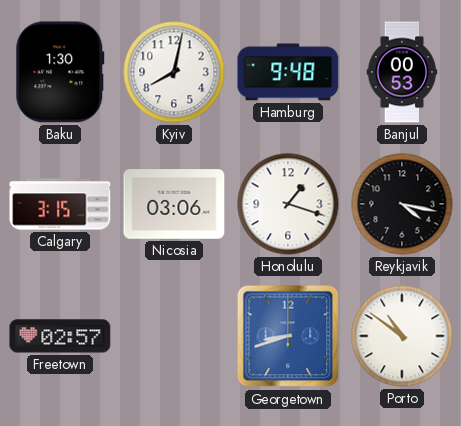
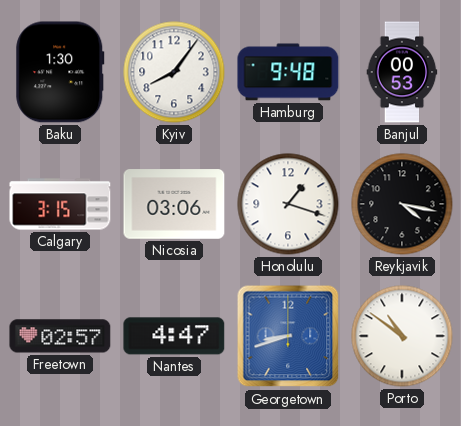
Kyiv: 8:02 -> 8:06
Nantes: none -> 4:47
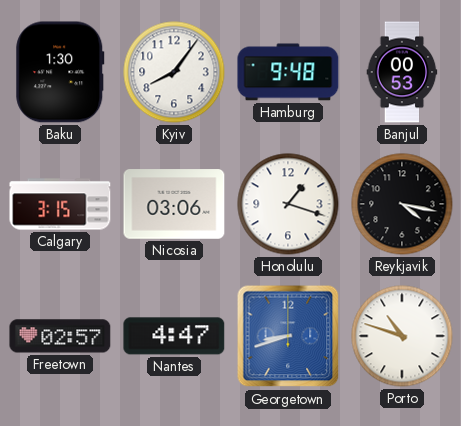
Porto: 10:51 -> 10:48
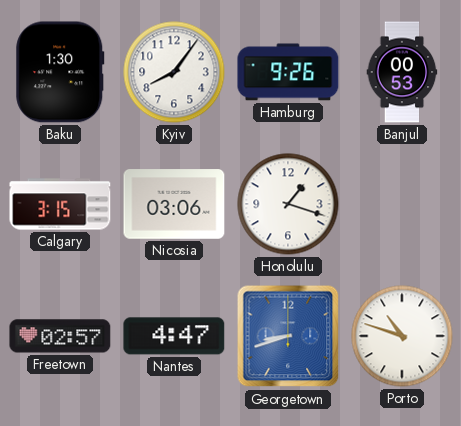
Hamburg: 9:48 -> 9:26
Reykjavik: 4:17 -> none
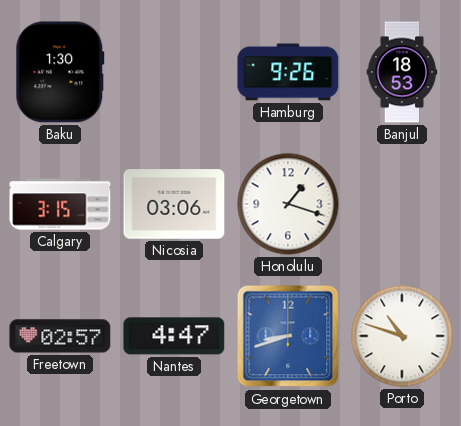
Kyiv: 8:06 -> none
Banjul: 00:53 -> 18:53
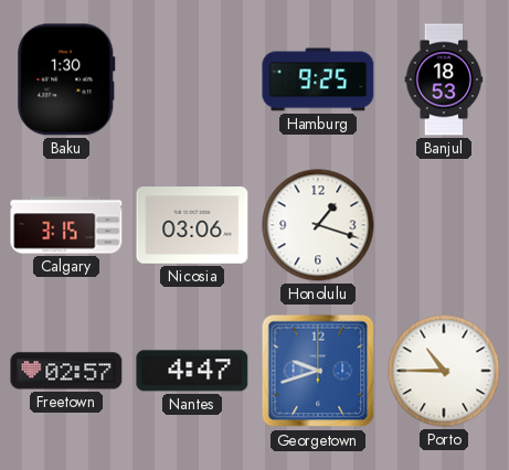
Hamburg: 9:26 -> 9:25
Georgetown: 8:42 -> 9:42
Porto: 10:48 -> 10:45
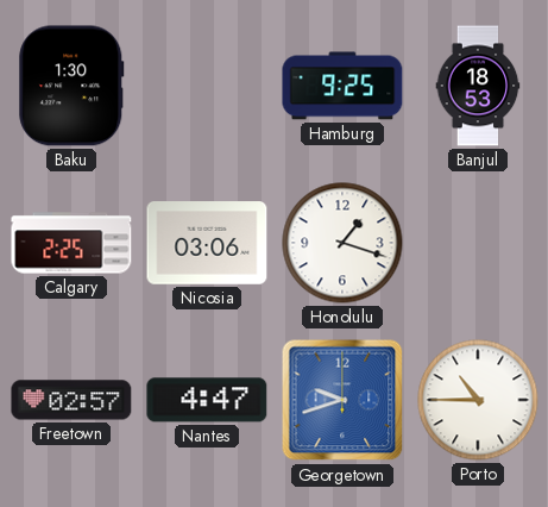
Calgary: 3:15 -> 2:25
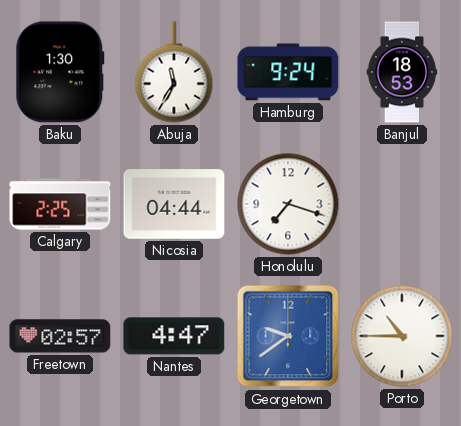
Abuja: none -> 11:35
Hamburg: 9:25 -> 9:24
Nicosia: 03:06 -> 04:44
Honolulu: 1:18 -> 7:18
Georgetown: 9:42 -> 9:39
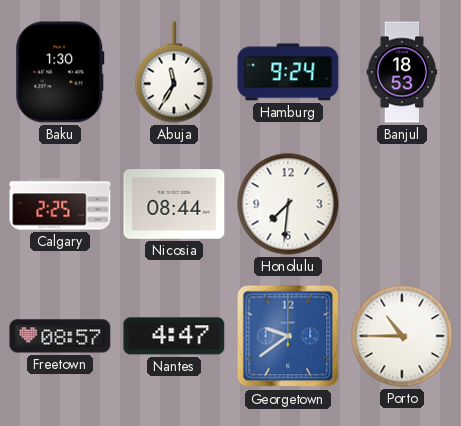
Nicosia: 04:44 -> 08:44
Honolulu: 7:18 -> 7:31
Freetown: 02:57 -> 08:57
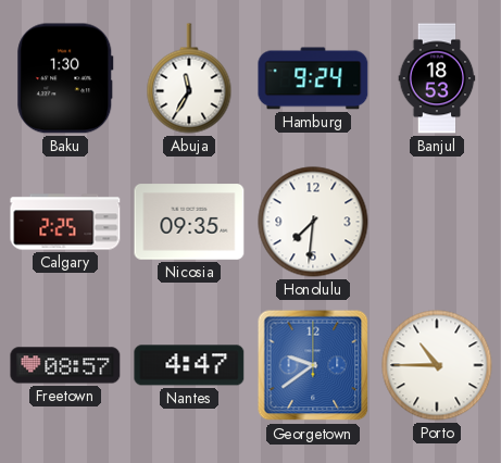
Nicosia: 08:44 -> 09:35
